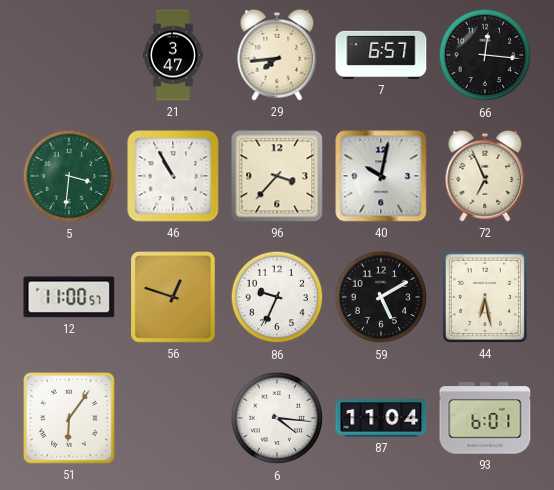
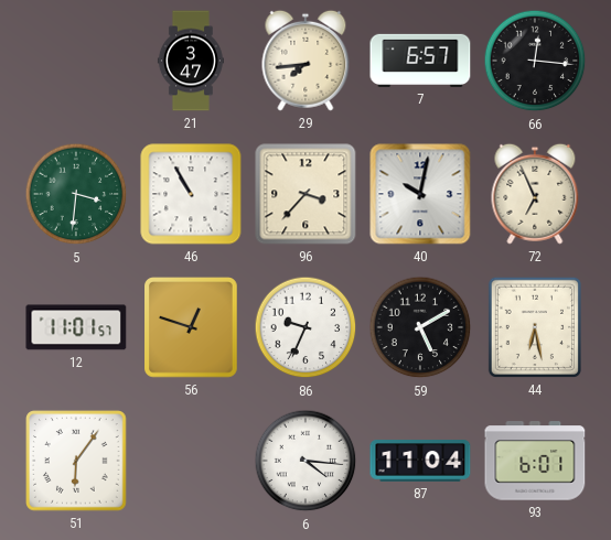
12: 11:00 -> 11:01
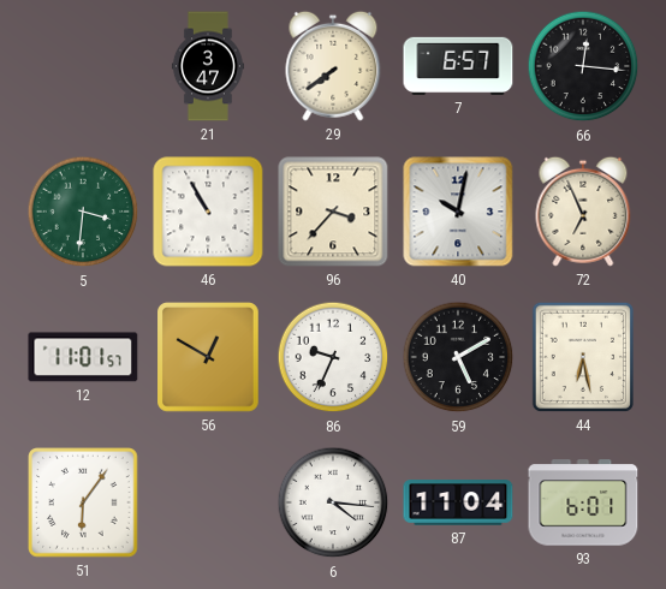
29: 7:44 -> 7:39
56: 12:48 -> 12:50
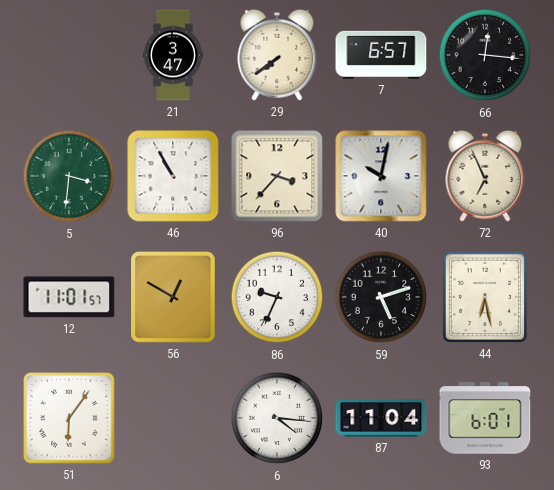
59: 5:10 -> 5:12
